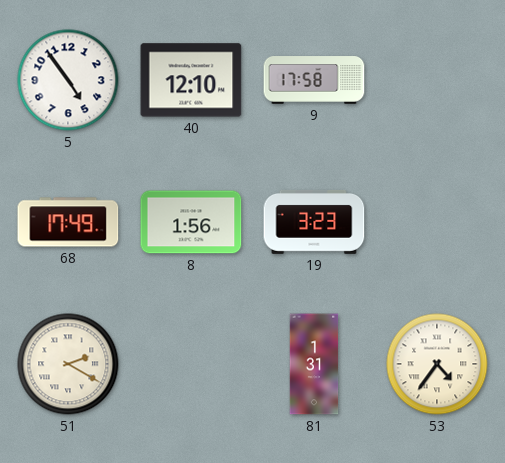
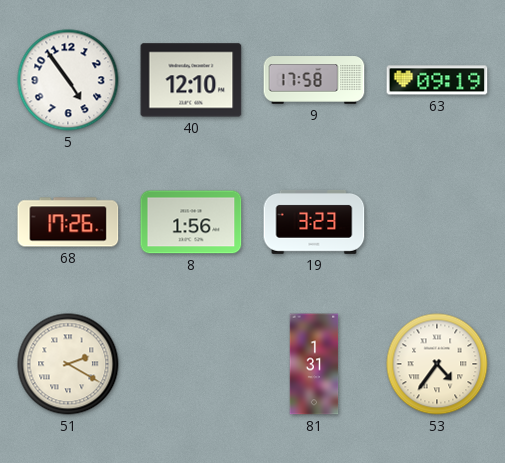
63: none -> 09:19
68: 17:49 -> 17:26
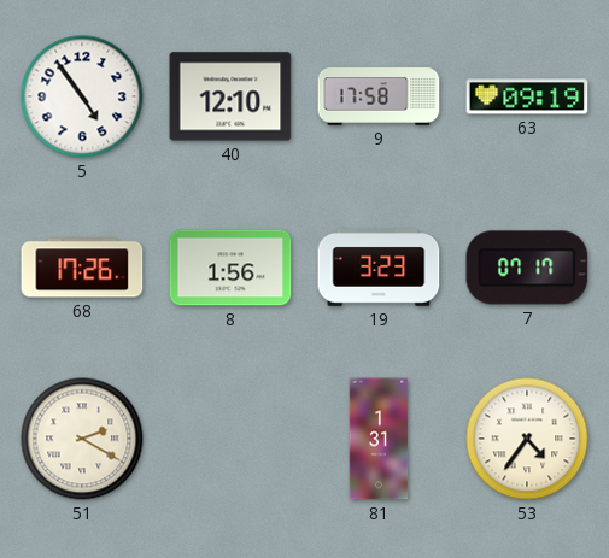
7: none -> 07:17
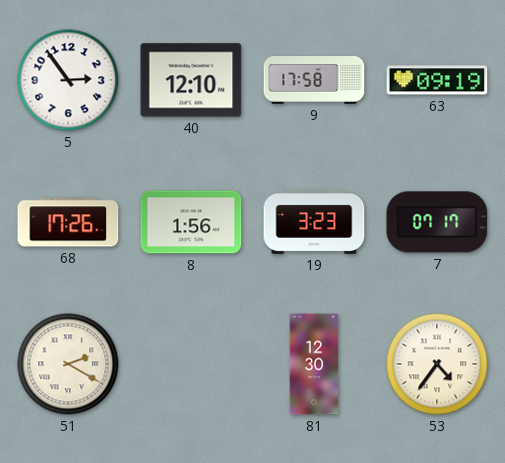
5: 4:54 -> 2:54
81: 1:31 -> 12:30
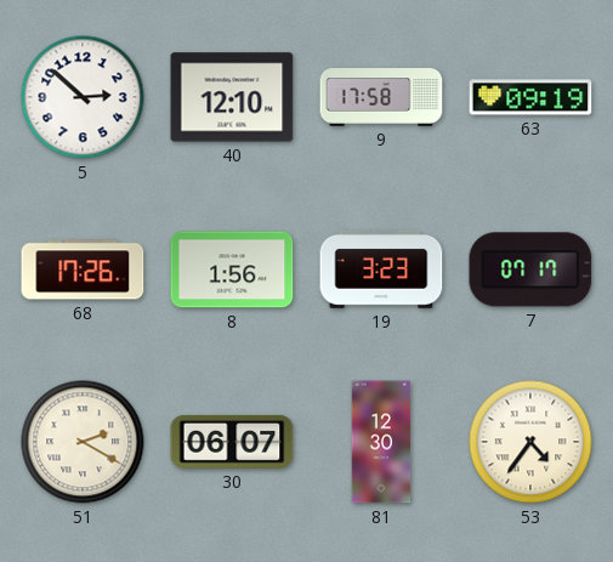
5: 2:54 -> 2:52
30: none -> 06:07
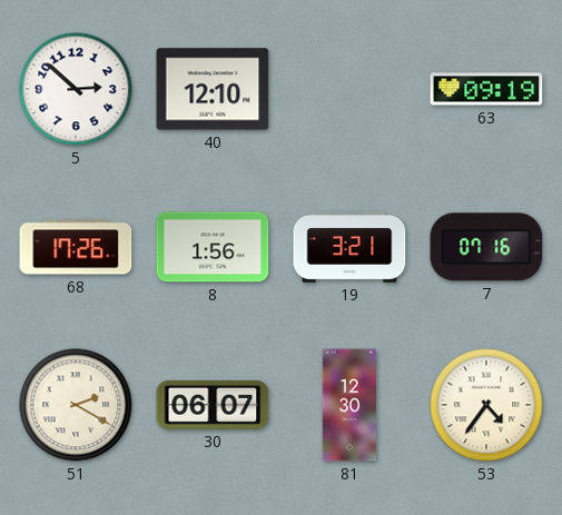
9: 17:58 -> none
19: 3:23 -> 3:21
7: 07:17 -> 07:16
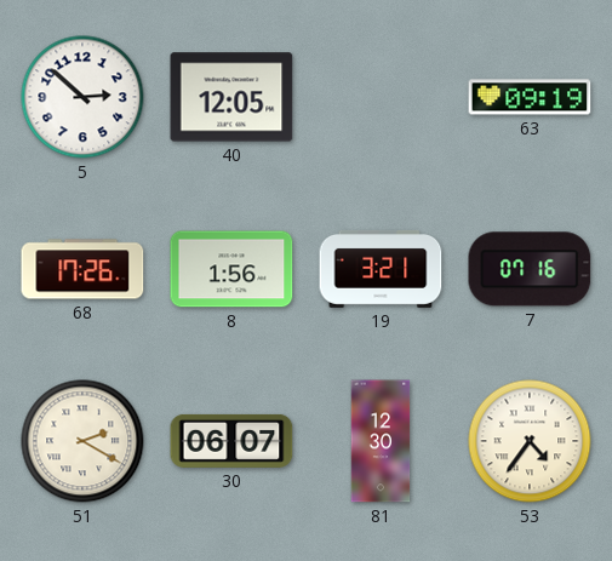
40: 12:10 -> 12:05
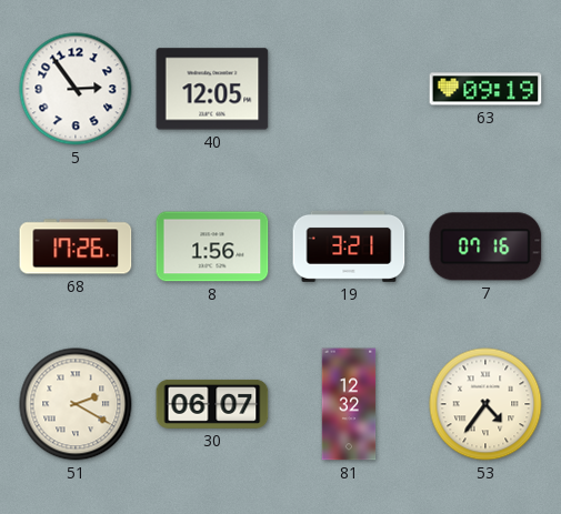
5: 2:52 -> 2:54
81: 12:30 -> 12:32
